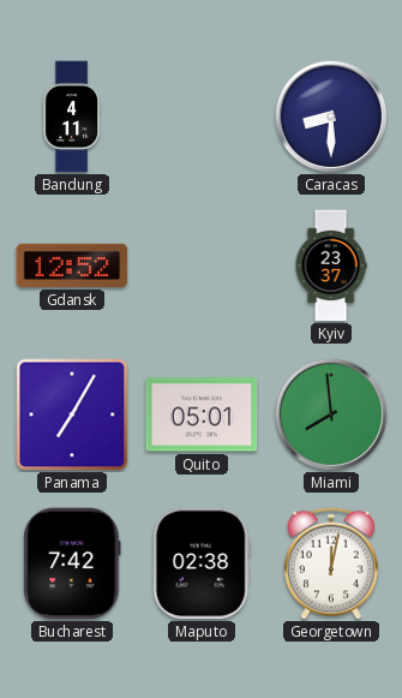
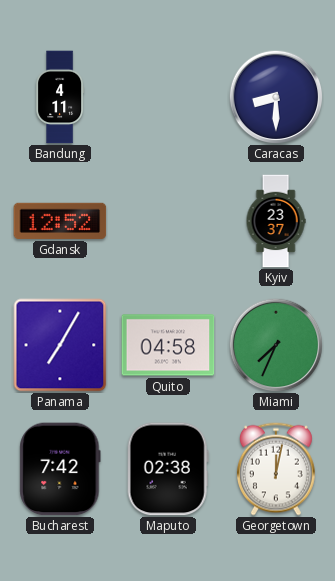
Quito: 05:01 -> 04:58
Miami: 7:59 -> 7:34
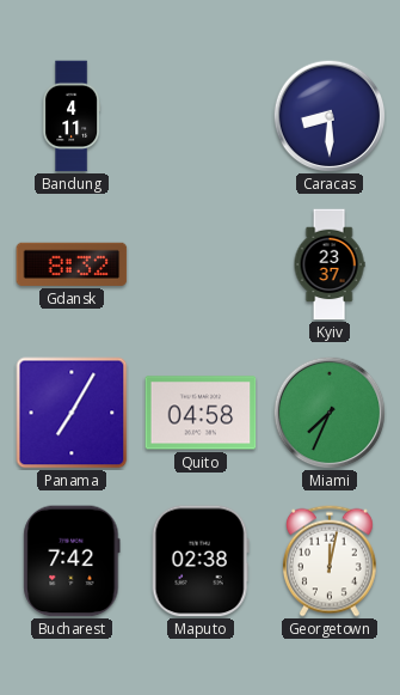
Gdansk: 12:52 -> 8:32
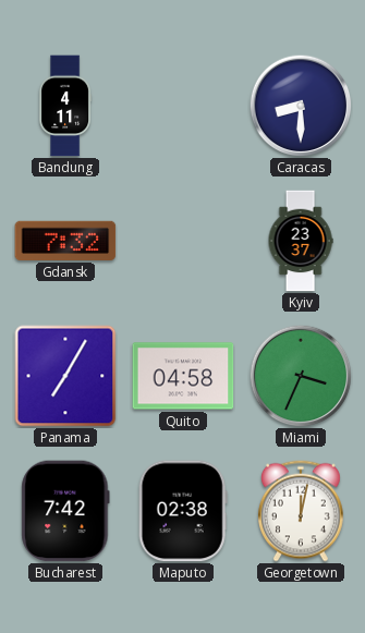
Gdansk: 8:32 -> 7:32
Miami: 7:34 -> 3:34
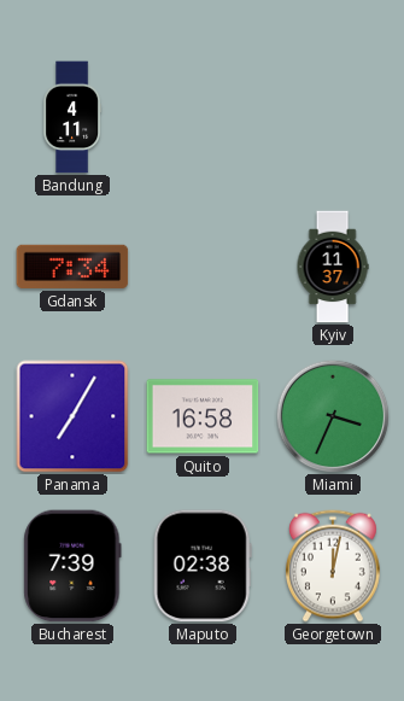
Caracas: 8:30 -> none
Gdansk: 7:32 -> 7:34
Kyiv: 23:37 -> 11:37
Quito: 04:58 -> 16:58
Bucharest: 7:42 -> 7:39
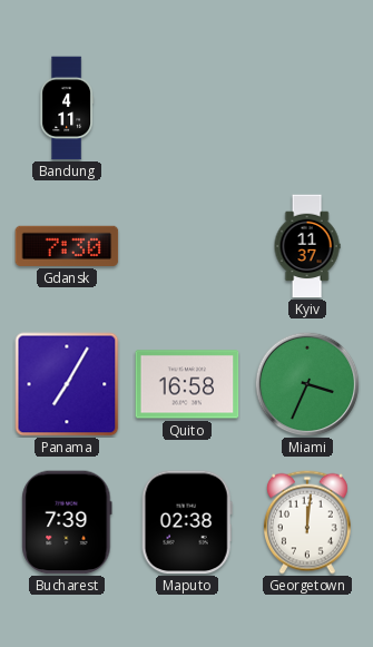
Gdansk: 7:34 -> 7:30
Georgetown: 12:02 -> 12:01
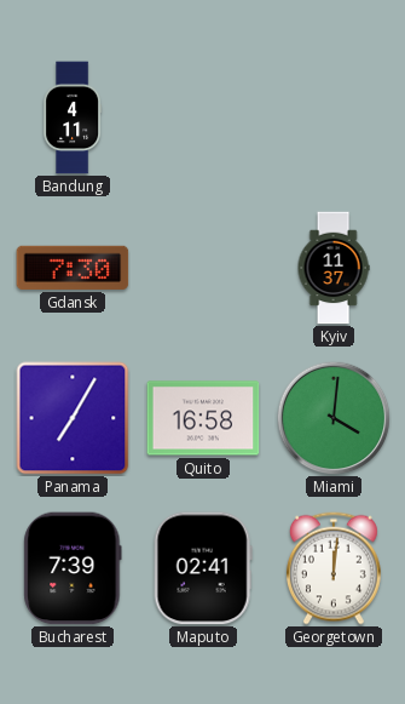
Miami: 3:34 -> 4:01
Maputo: 02:38 -> 02:41
